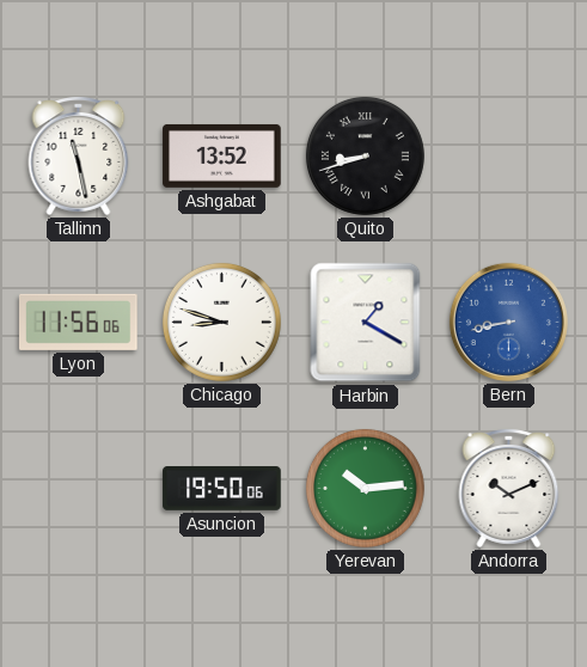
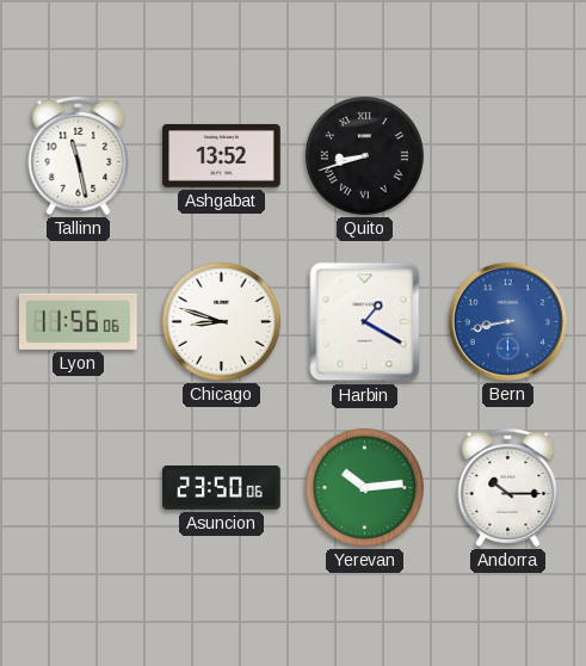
Asuncion: 19:50 -> 23:50
Andorra: 10:11 -> 10:15
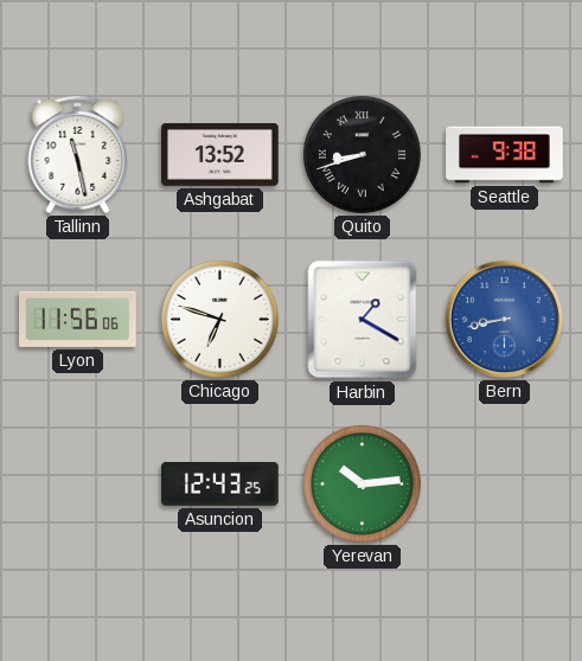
Seattle: none -> 9:38
Chicago: 8:48 -> 6:48
Asuncion: 23:50 -> 12:43
Andorra: 10:15 -> none
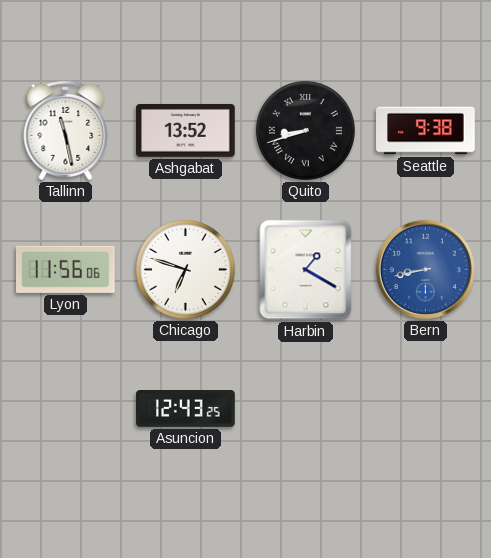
Yerevan: 10:14 -> none
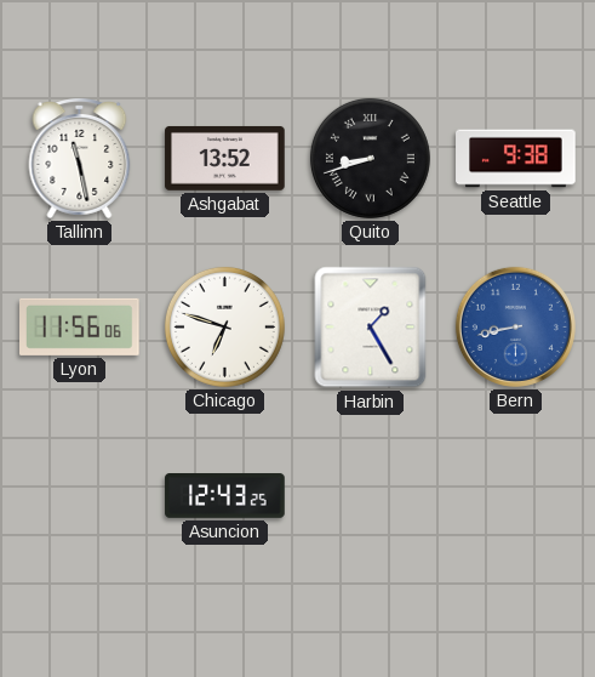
Harbin: 1:20 -> 1:25
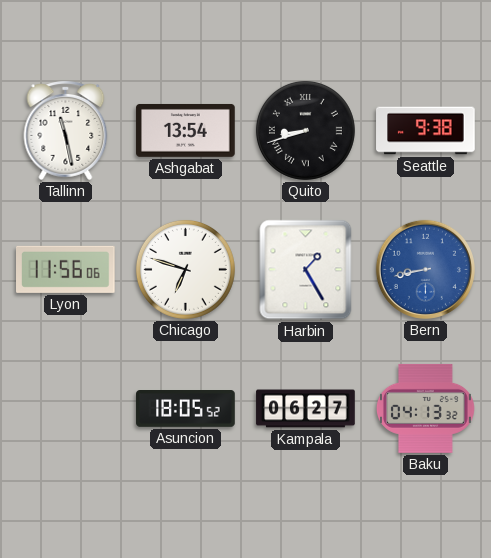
Ashgabat: 13:52 -> 13:54
Asuncion: 12:43 -> 18:05
Kampala: none -> 06:27
Baku: none -> 04:13
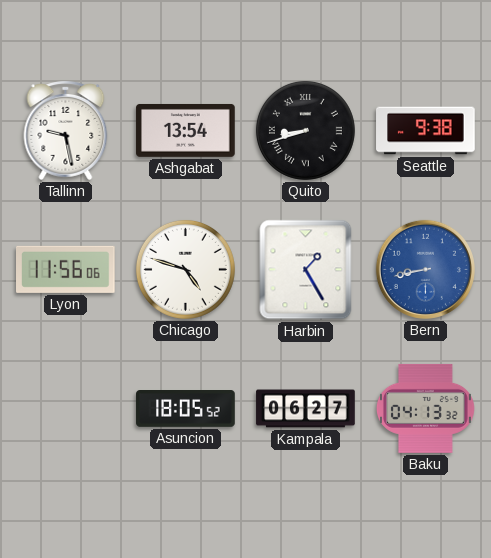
Tallinn: 11:28 -> 9:28
Chicago: 6:48 -> 4:48
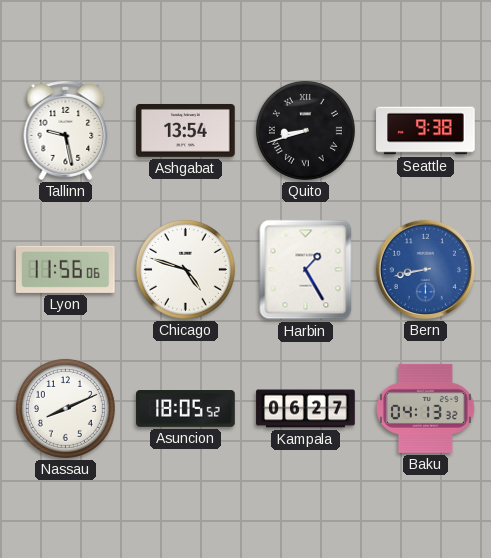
Nassau: none -> 8:11
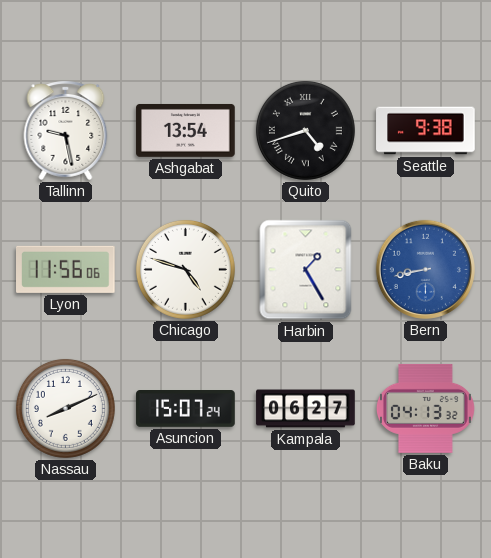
Quito: 8:42 -> 4:42
Asuncion: 18:05 -> 15:07
